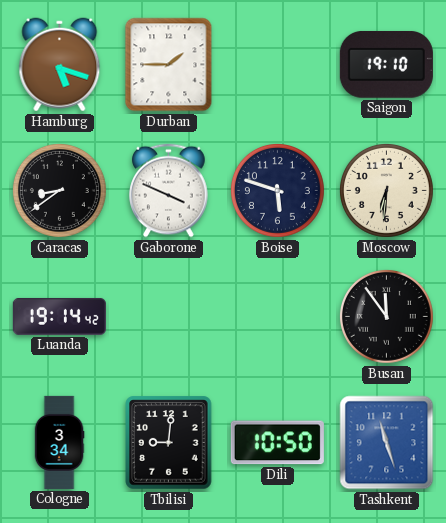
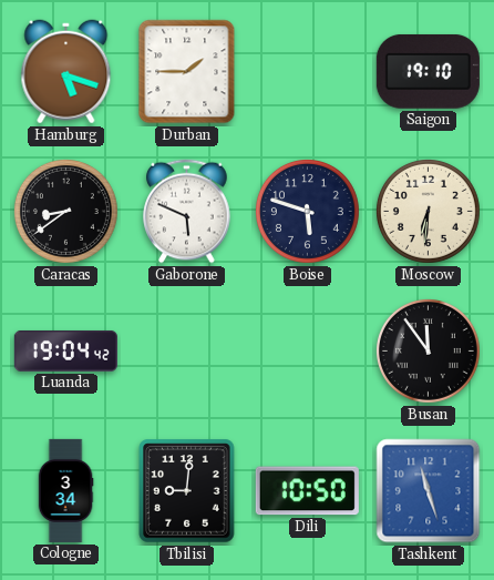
Gaborone: 3:49 -> 5:49
Luanda: 19:14 -> 19:04
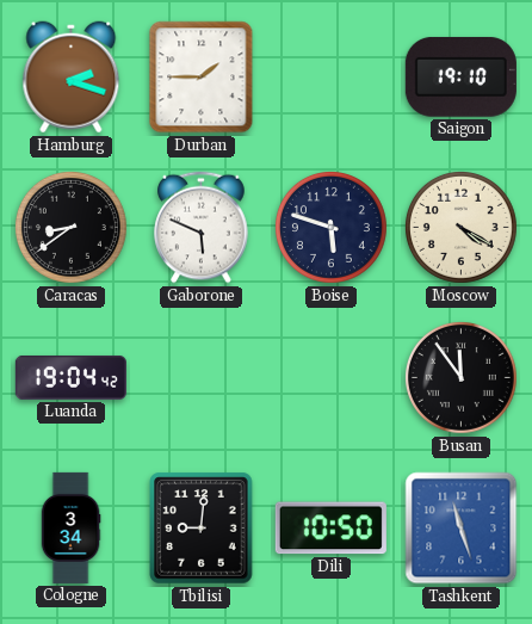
Hamburg: 5:18 -> 2:18
Moscow: 6:31 -> 4:20
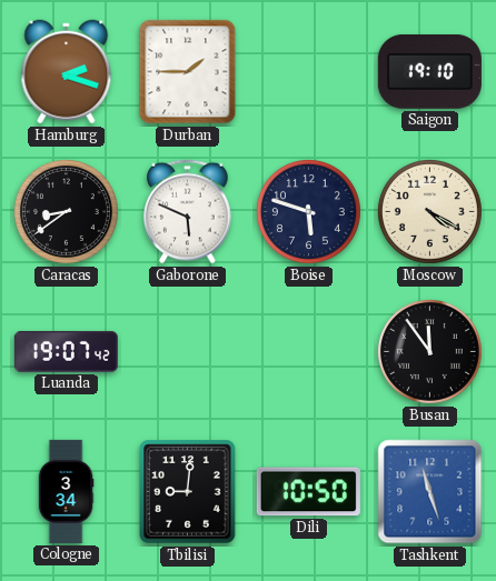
Luanda: 19:04 -> 19:07
